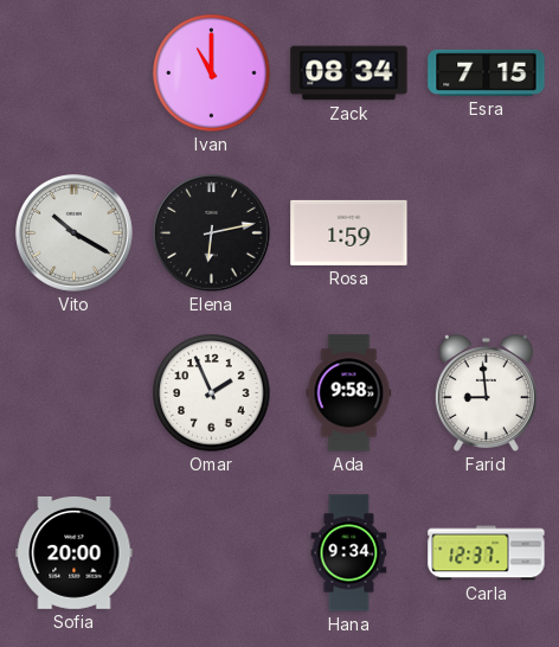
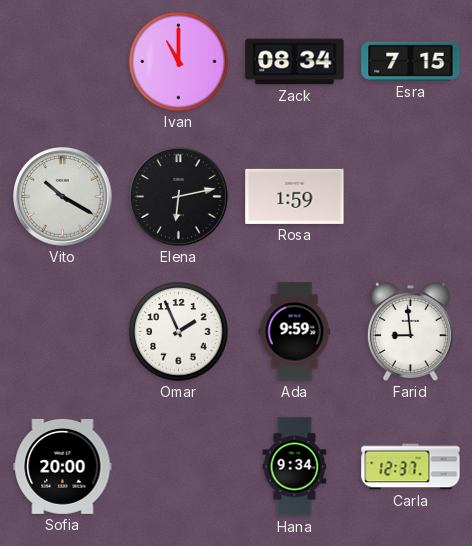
Ada: 9:58 -> 9:59
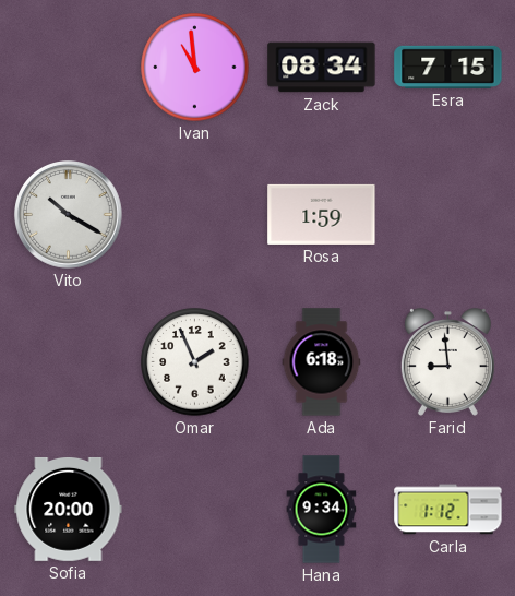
Ivan: 11:00 -> 10:59
Elena: 6:13 -> none
Ada: 9:59 -> 6:18
Carla: 12:37 -> 1:12
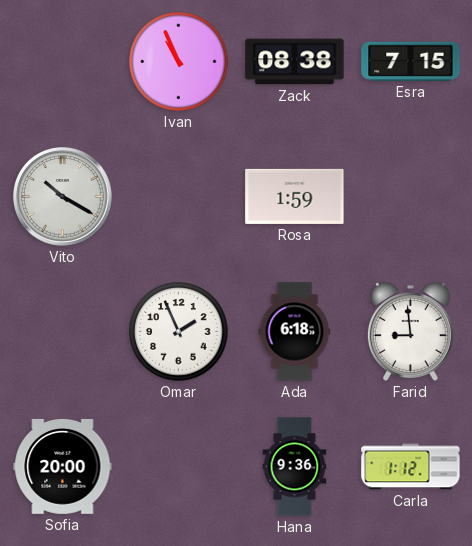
Ivan: 10:59 -> 10:56
Zack: 08:34 -> 08:38
Hana: 9:34 -> 9:36
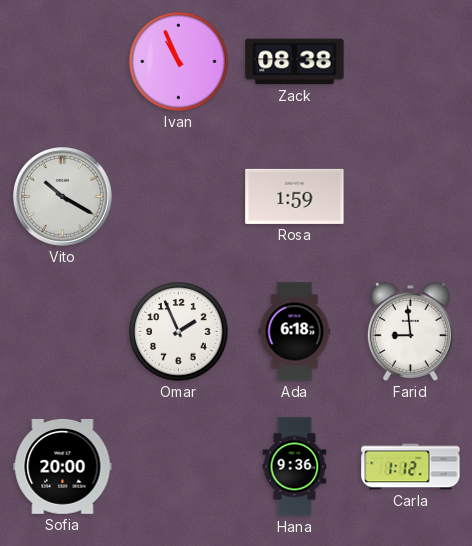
Esra: 7:15 -> none
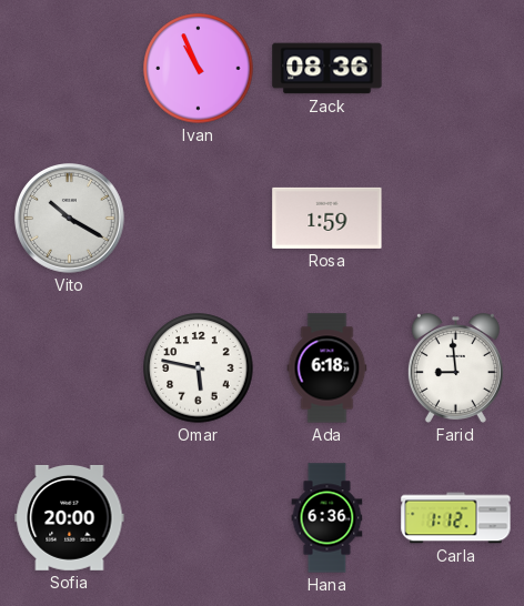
Zack: 08:38 -> 08:36
Omar: 1:56 -> 5:47
Hana: 9:36 -> 6:36
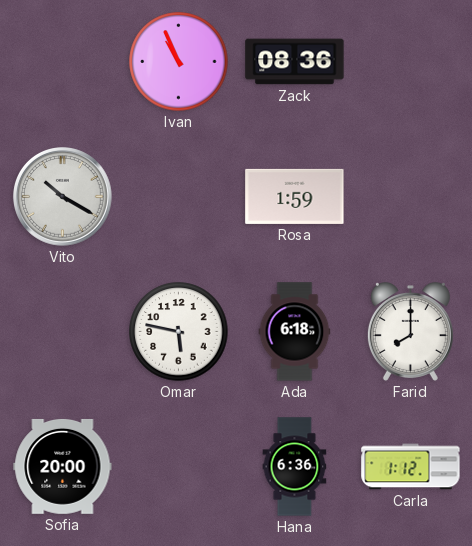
Farid: 8:59 -> 8:00
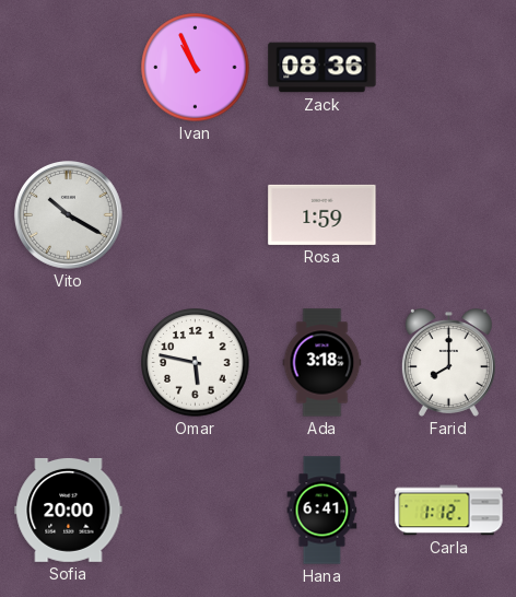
Ada: 6:18 -> 3:18
Hana: 6:36 -> 6:41
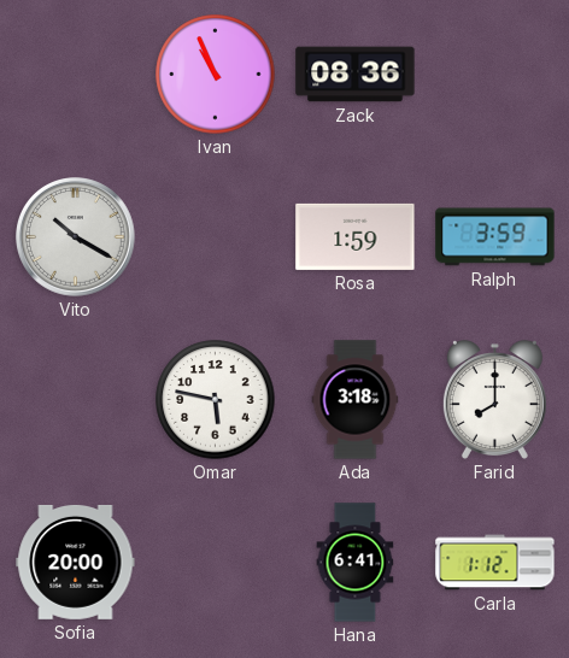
Ralph: none -> 3:59
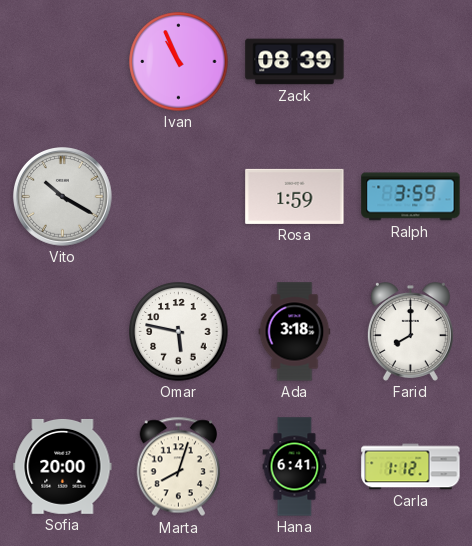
Zack: 08:36 -> 08:39
Marta: none -> 8:03
